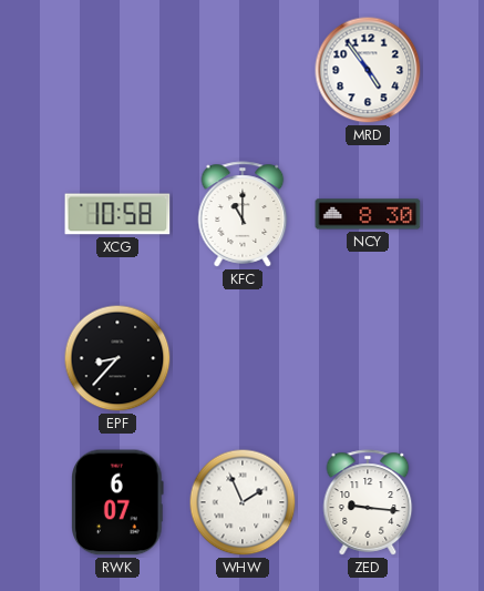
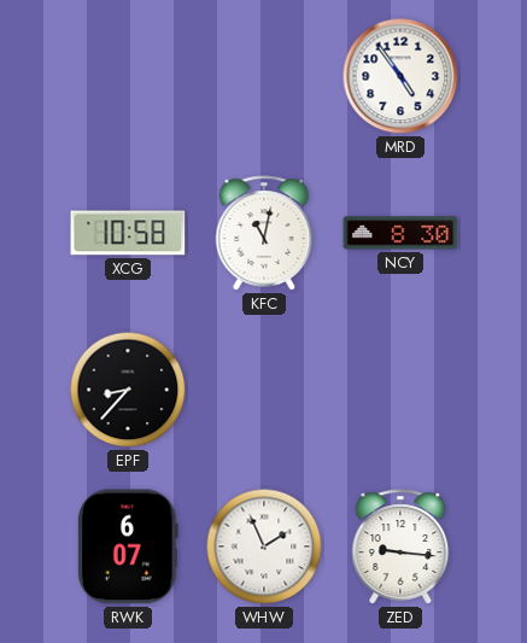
KFC: 11:00 -> 11:02
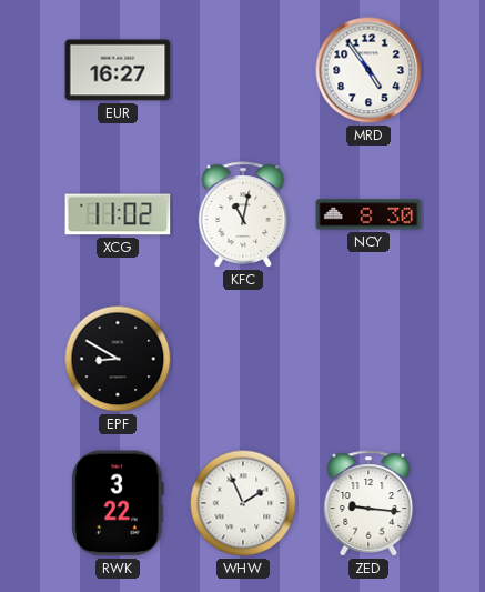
EUR: none -> 16:27
XCG: 10:58 -> 11:02
EPF: 8:37 -> 8:50
RWK: 6:07 -> 3:22
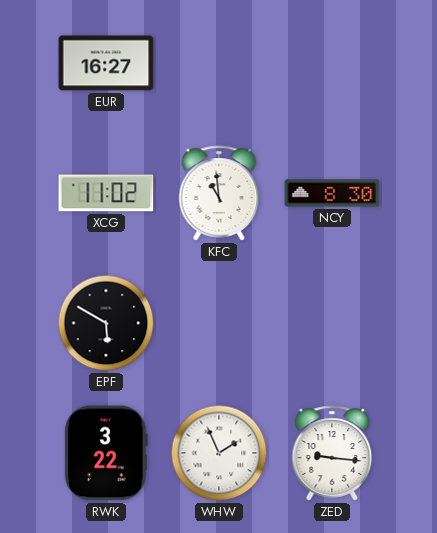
MRD: 4:54 -> none
KFC: 11:02 -> 10:59
EPF: 8:50 -> 5:50
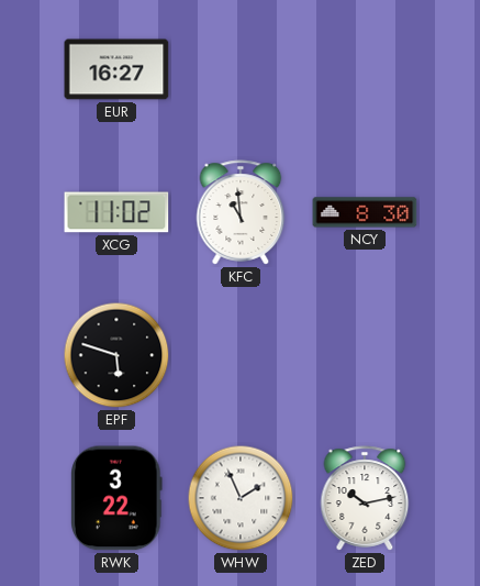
EPF: 5:50 -> 5:48
ZED: 9:16 -> 10:13
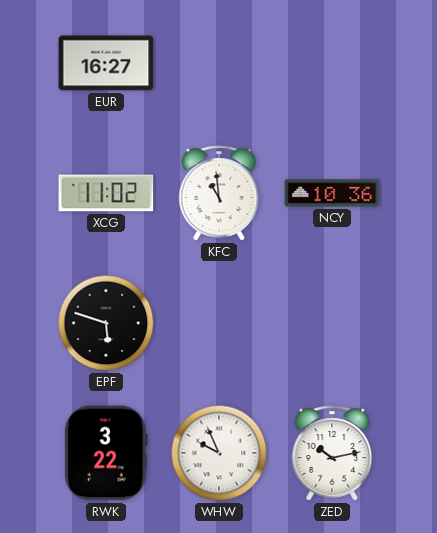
NCY: 8:30 -> 10:36
WHW: 1:56 -> 9:56
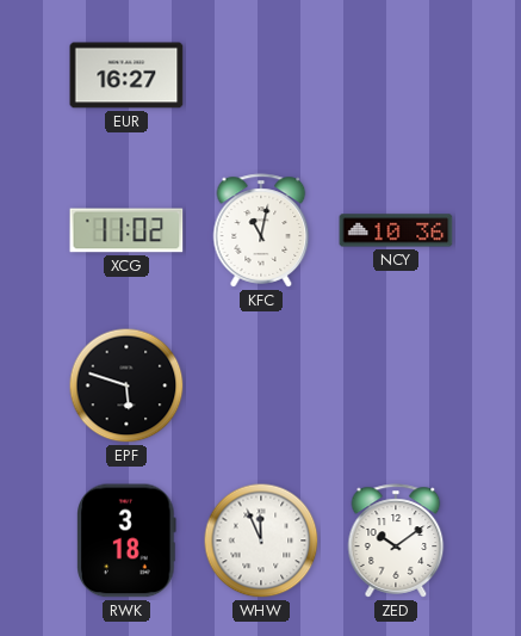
KFC: 10:59 -> 11:02
RWK: 3:22 -> 3:18
WHW: 9:56 -> 11:56
ZED: 10:13 -> 10:09
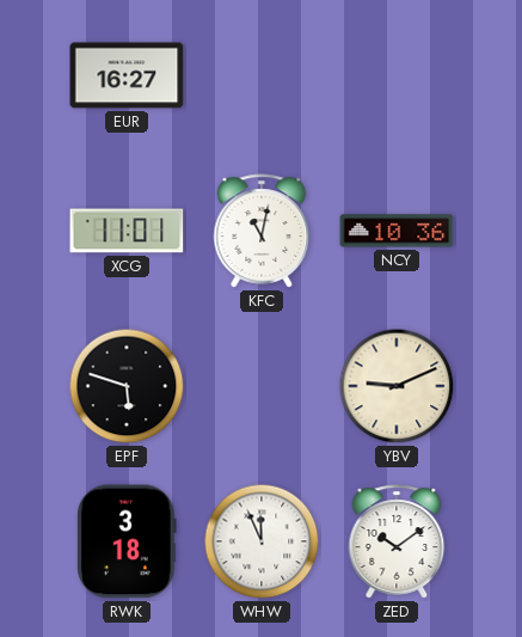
XCG: 11:02 -> 11:01
YBV: none -> 9:11
